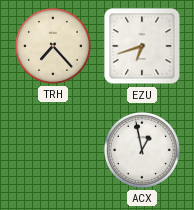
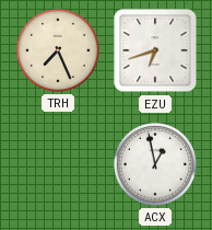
TRH: 7:23 -> 7:26
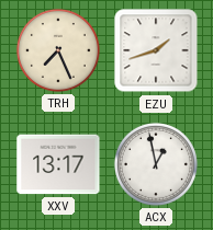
EZU: 6:42 -> 1:42
XXV: none -> 13:17
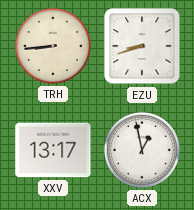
TRH: 7:26 -> 8:44
EZU: 1:42 -> 8:42
